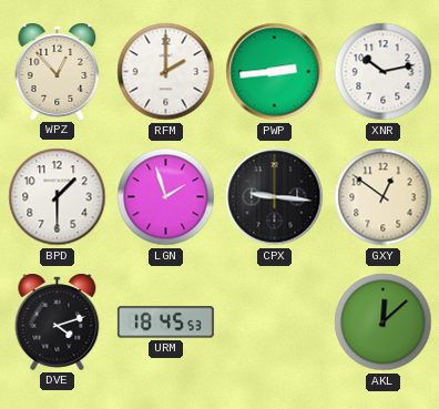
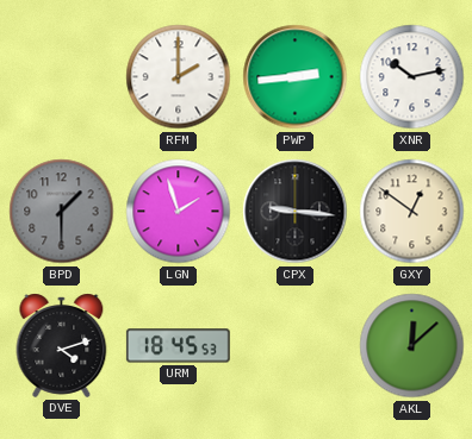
WPZ: 12:53 -> none
BPD dial: white -> grey
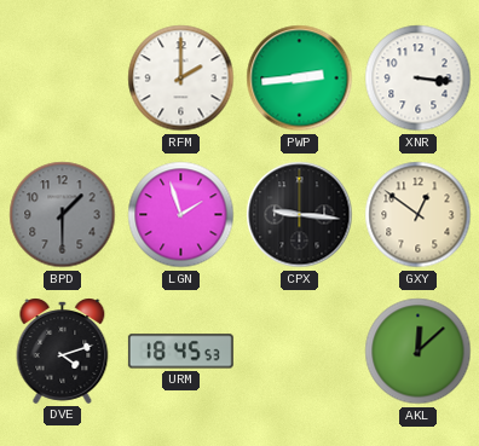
XNR: 10:13 -> 3:16
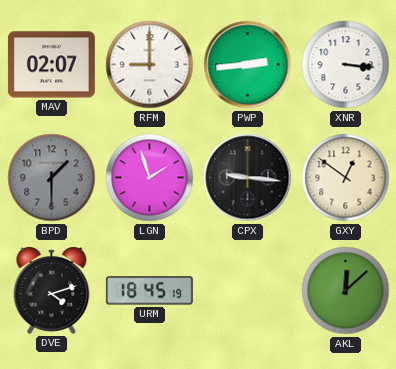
MAV: none -> 02:07
RFM: 2:00 -> 9:00
URM: 18:45:53 -> 18:45:19
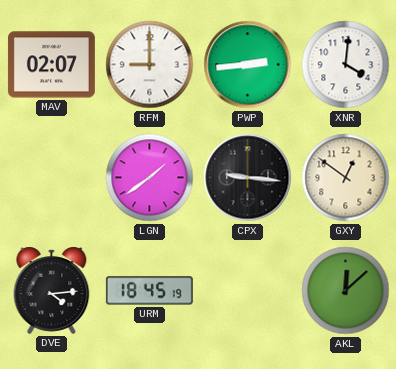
XNR: 3:16 -> 4:01
BPD: 1:30 -> none
LGN: 1:57 -> 1:39
DVE: 4:12 -> 4:14
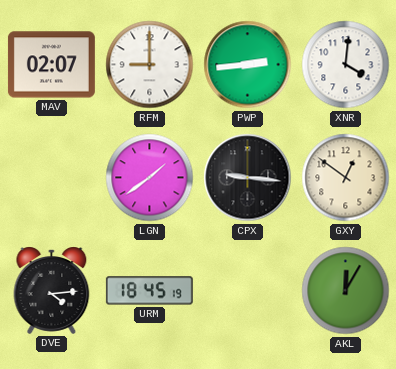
AKL: 12:08 -> 12:05
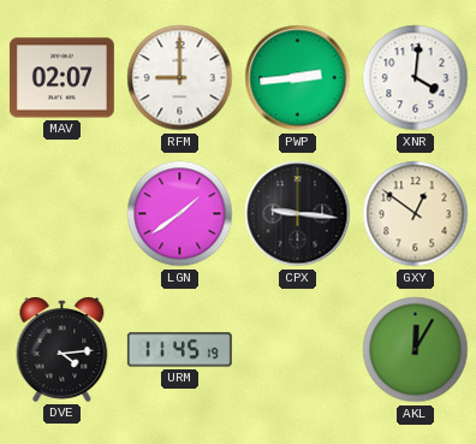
URM: 18:45 -> 11:45
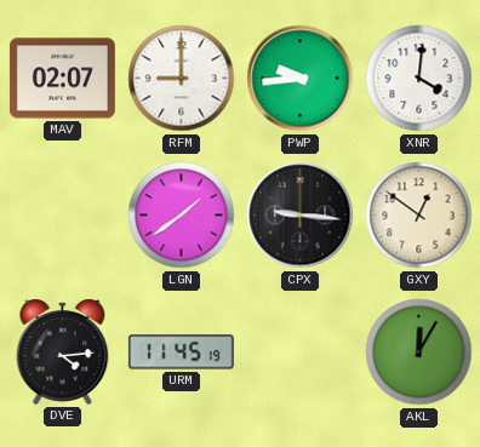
PWP: 2:44 -> 9:44
